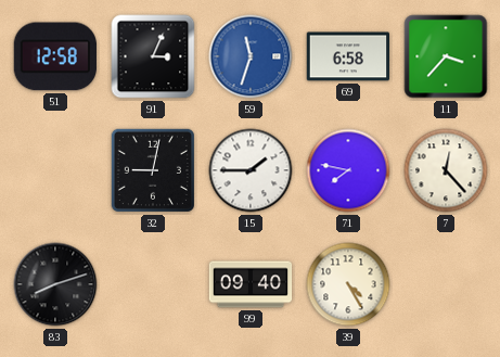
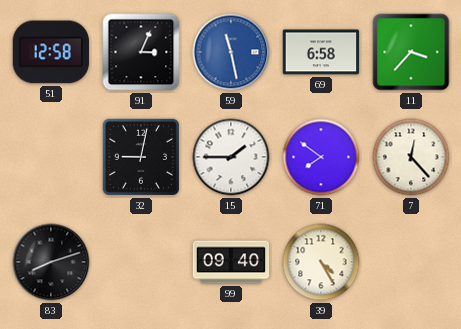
59: 11:33 -> 11:28
71: 7:47 -> 7:51
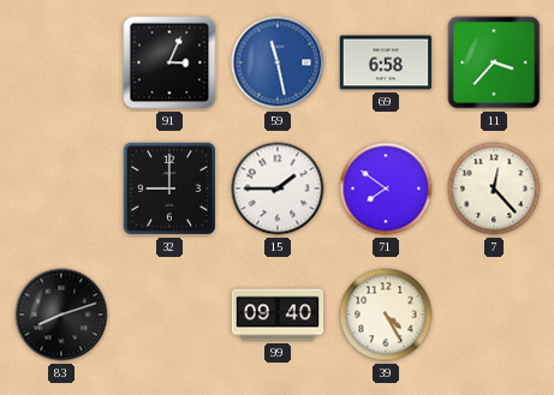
51: 12:58 -> none
32: 9:02 -> 9:00
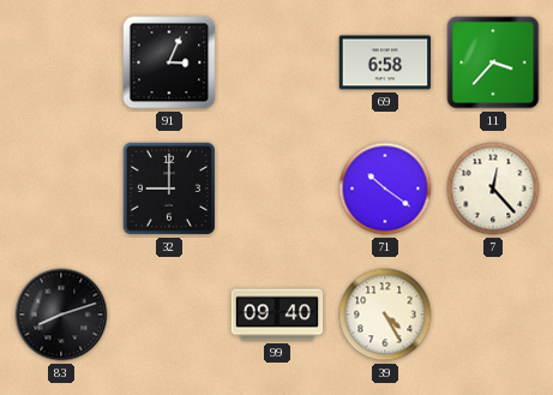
59: 11:28 -> none
15: 1:45 -> none
71: 7:51 -> 10:21
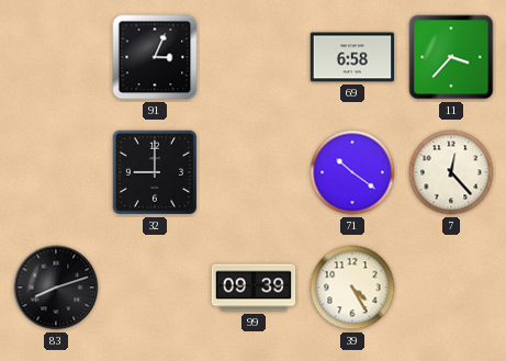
99: 09:40 -> 09:39
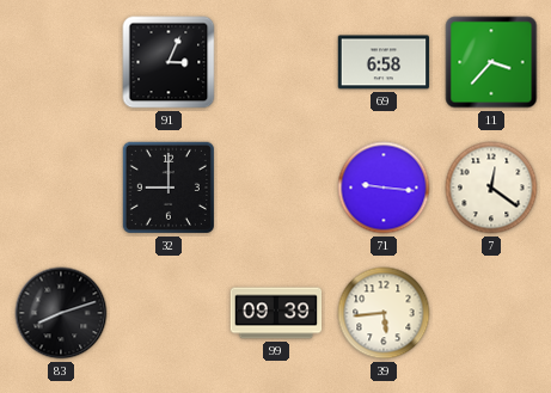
71: 10:21 -> 9:16
7: 12:23 -> 12:21
39: 4:25 -> 5:44
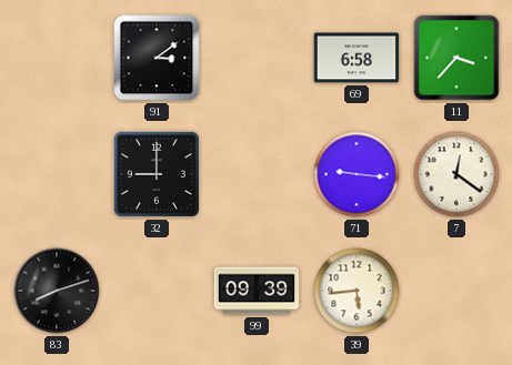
91: 3:04 -> 3:09
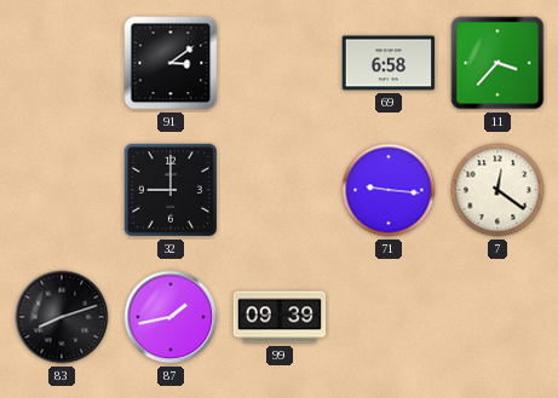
87: none -> 1:43
39: 5:44 -> none
